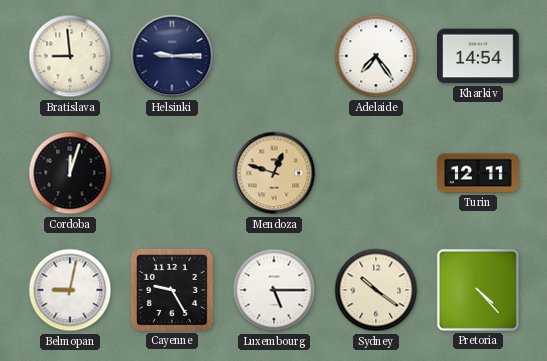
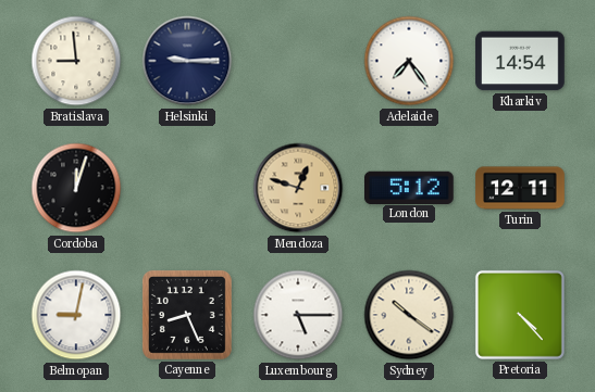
London: none -> 5:12
Cayenne: 9:25 -> 8:26
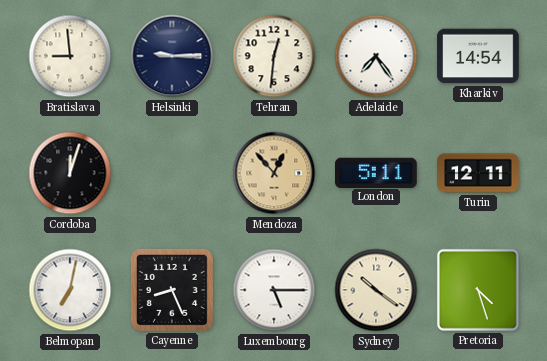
Tehran: none -> 12:31
Mendoza: 12:48 -> 12:53
London: 5:12 -> 5:11
Belmopan: 9:02 -> 7:02
Pretoria: 4:23 -> 4:27
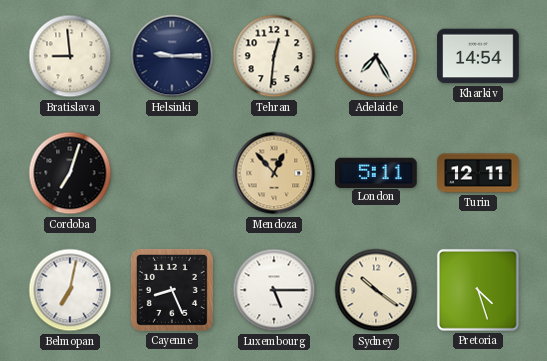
Adelaide: 7:24 -> 7:25
Cordoba: 12:03 -> 7:03
